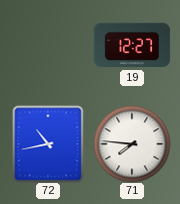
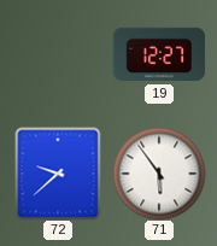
72: 10:43 -> 9:38
71: 7:46 -> 5:54
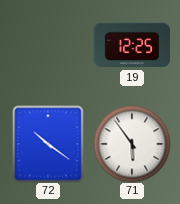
19: 12:27 -> 12:25
72: 9:38 -> 10:21
